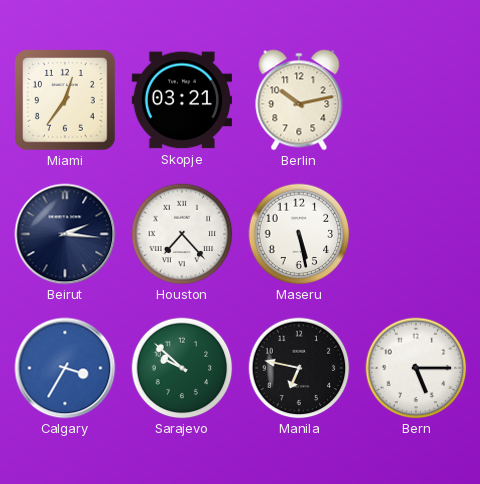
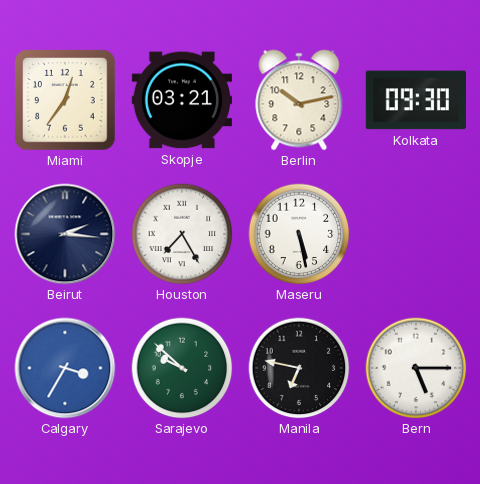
Kolkata: none -> 09:30
Houston: 7:23 -> 7:25
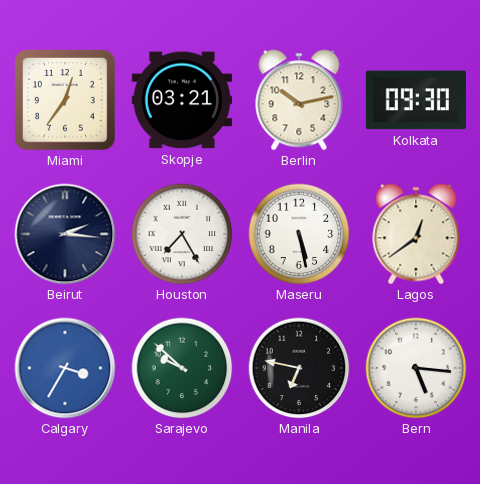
Lagos: none -> 12:39
Bern: 5:15 -> 5:16
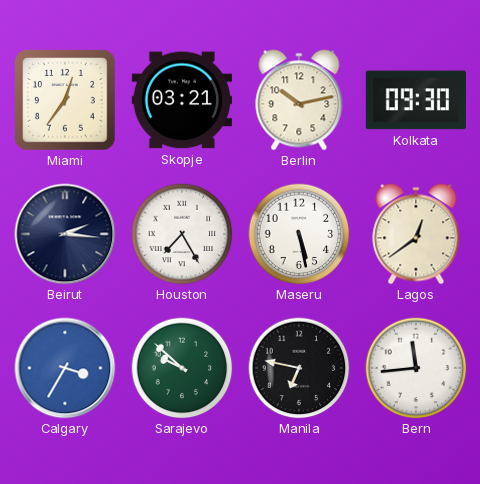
Bern: 5:16 -> 11:44
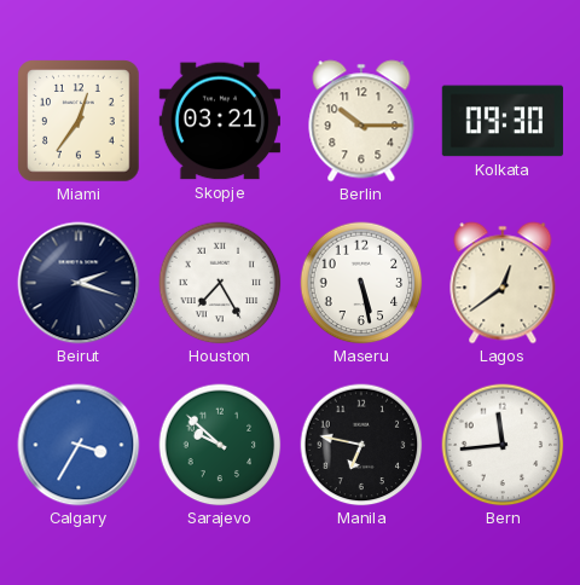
Berlin: 10:13 -> 10:15
Beirut: 2:16 -> 2:18
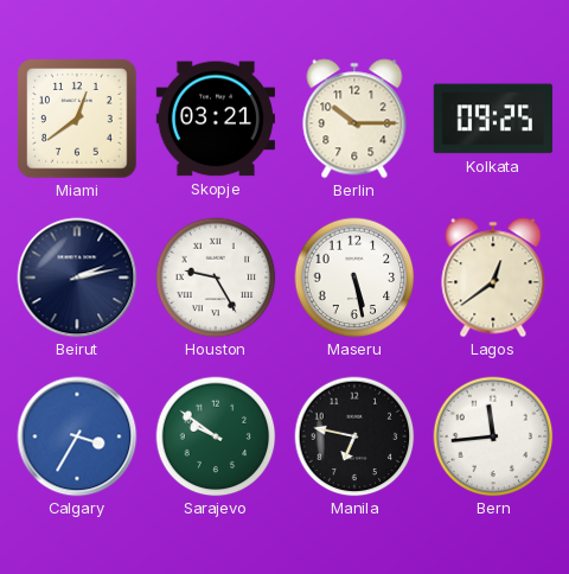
Miami: 12:36 -> 12:39
Kolkata: 09:30 -> 09:25
Beirut: 2:18 -> 2:13
Houston: 7:25 -> 9:25
Sarajevo: 9:52 -> 9:51
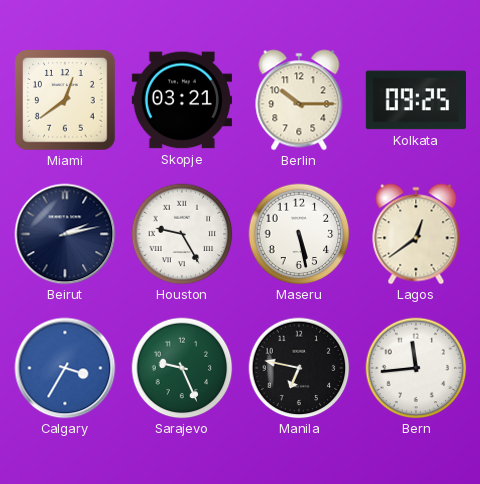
Sarajevo: 9:51 -> 9:26
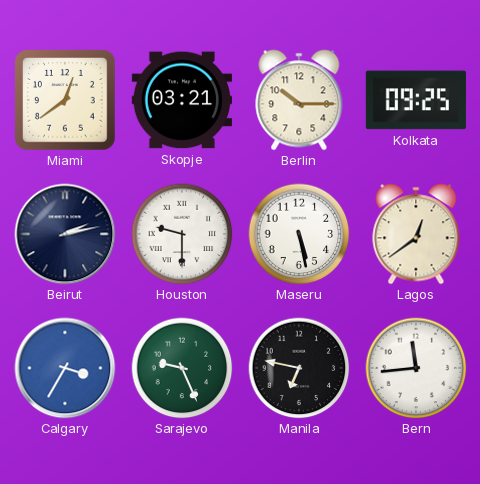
Houston: 9:25 -> 9:30
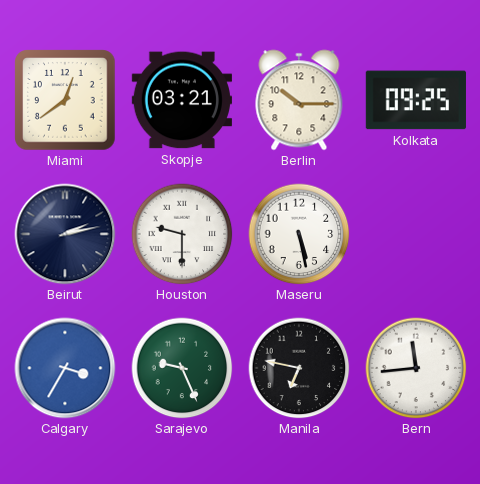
Lagos: 12:39 -> none
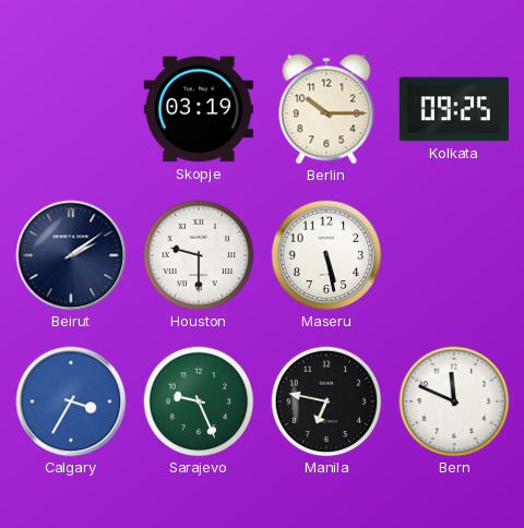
Miami: 12:39 -> none
Skopje: 03:21 -> 03:19
Beirut: 2:13 -> 2:09
Bern: 11:44 -> 11:49
